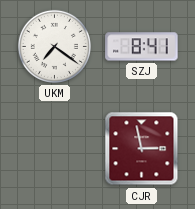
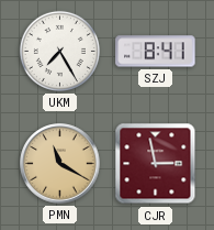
UKM: 7:21 -> 7:25
PMN: none -> 11:20
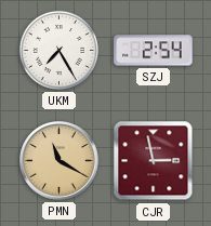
SZJ: 8:41 -> 2:54
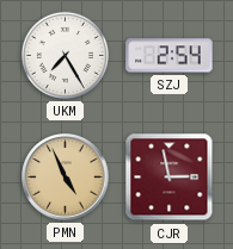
PMN: 11:20 -> 4:56
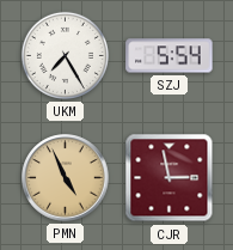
SZJ: 2:54 -> 5:54
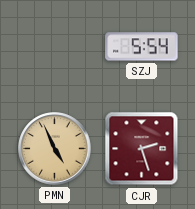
UKM: 7:25 -> none
CJR: 2:58 -> 2:27
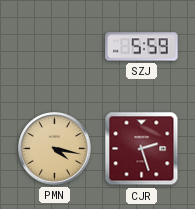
SZJ: 5:54 -> 5:59
PMN: 4:56 -> 4:17
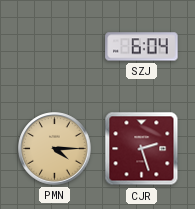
SZJ: 5:59 -> 6:04
PMN: 4:17 -> 4:15
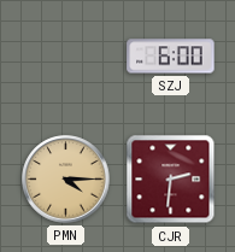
SZJ: 6:04 -> 6:00
CJR: 2:27 -> 2:31
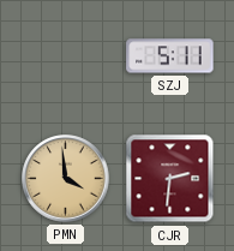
SZJ: 6:00 -> 5:11
PMN: 4:15 -> 3:59
